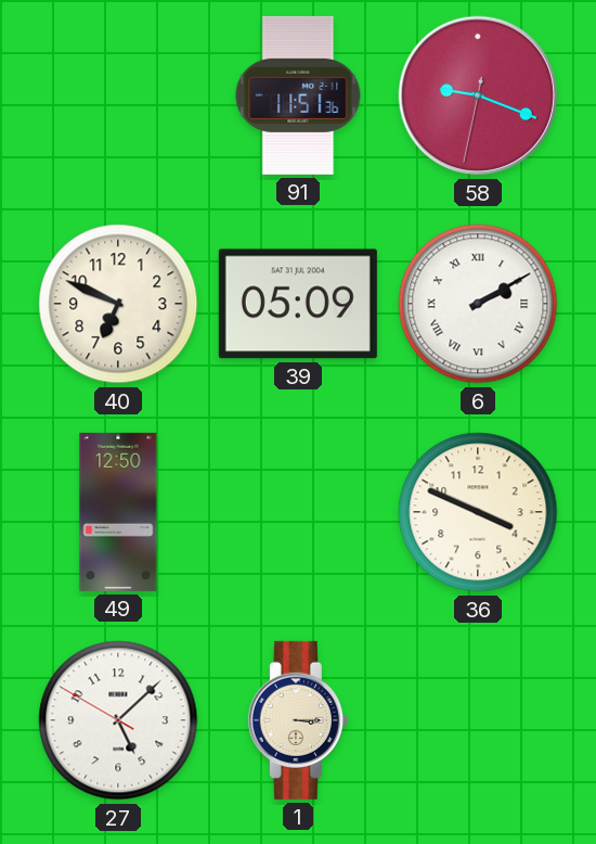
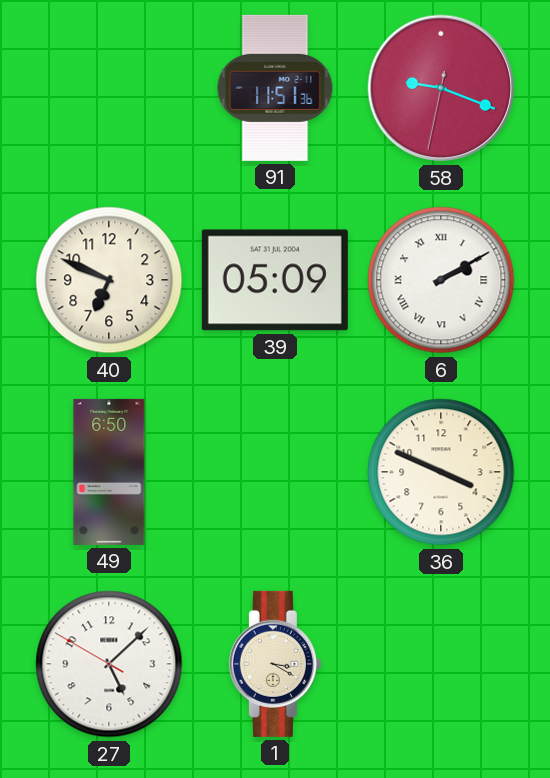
49: 12:50 -> 6:50
1: 3:15 -> 3:20
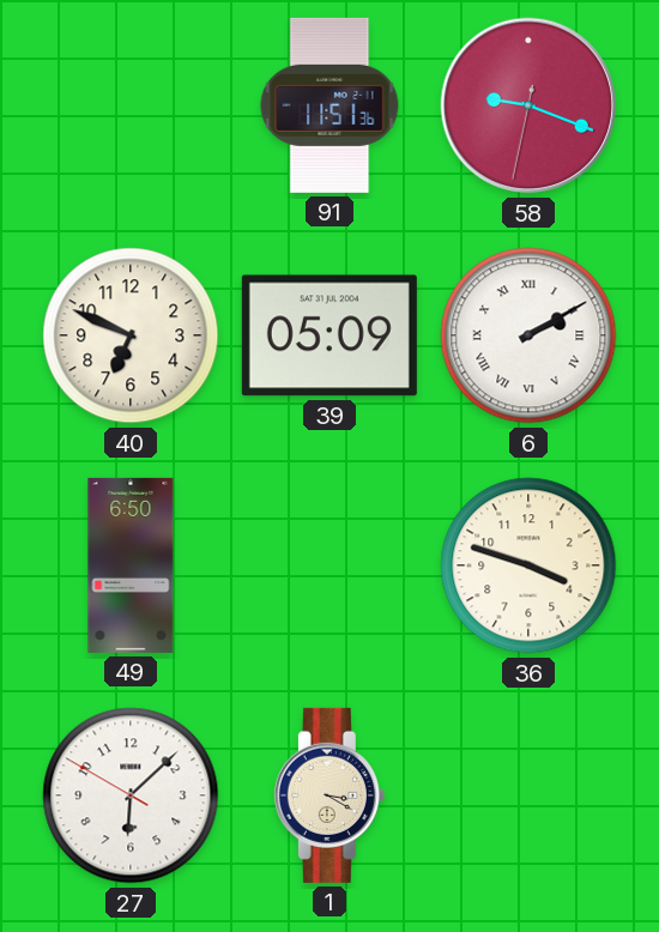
36: 3:49 -> 3:48
27: 5:07 -> 6:07
